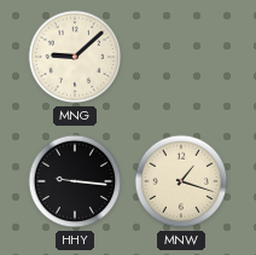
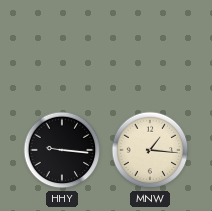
MNG: 9:08 -> none
MNW: 1:18 -> 1:16
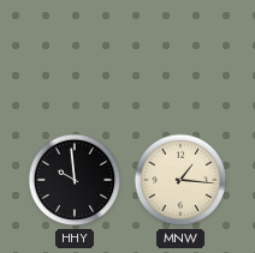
HHY: 9:16 -> 9:59
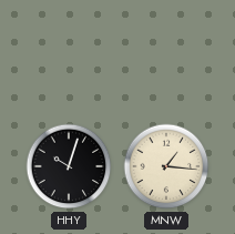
HHY: 9:59 -> 10:03
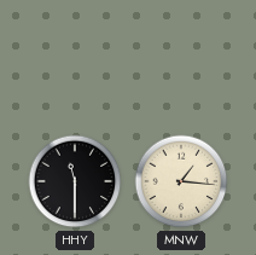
HHY: 10:03 -> 11:30
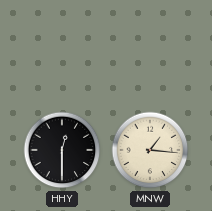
HHY: 11:30 -> 12:30
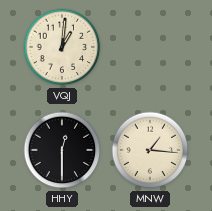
VQJ: none -> 1:01
